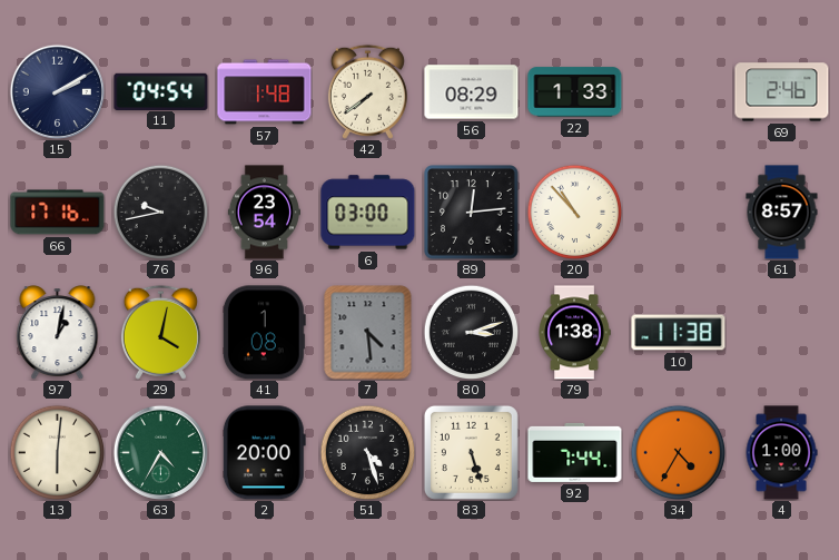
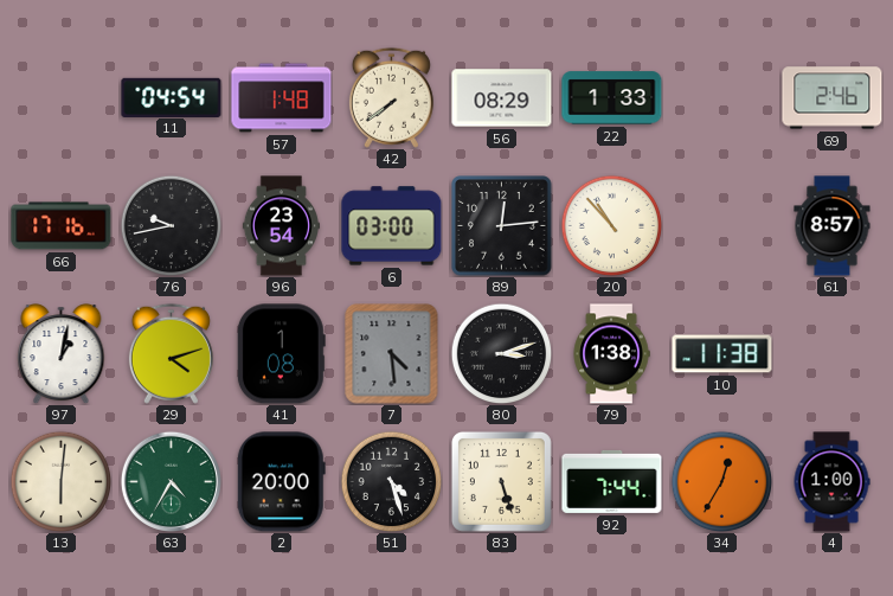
15: 2:10 -> none
29: 4:02 -> 4:12
34: 4:35 -> 12:35
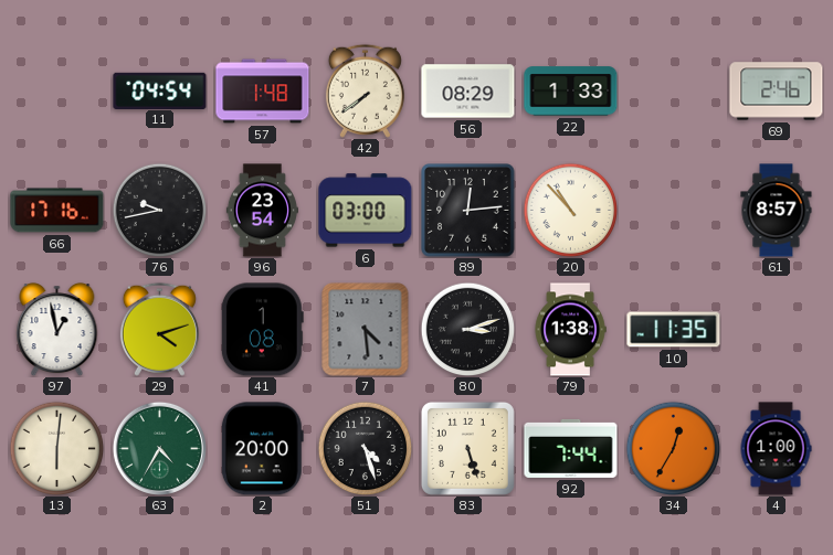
97: 1:02 -> 12:58
10: 11:38 -> 11:35
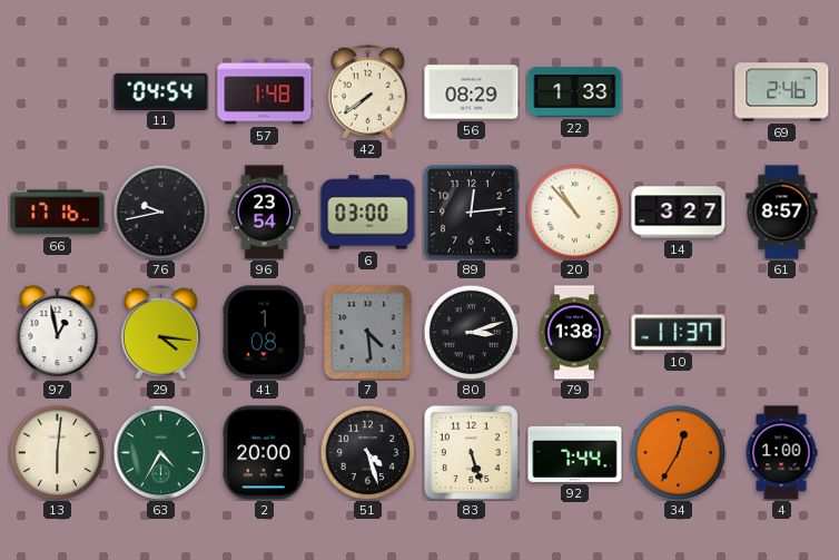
14: none -> 3:27
29: 4:12 -> 4:16
10: 11:35 -> 11:37
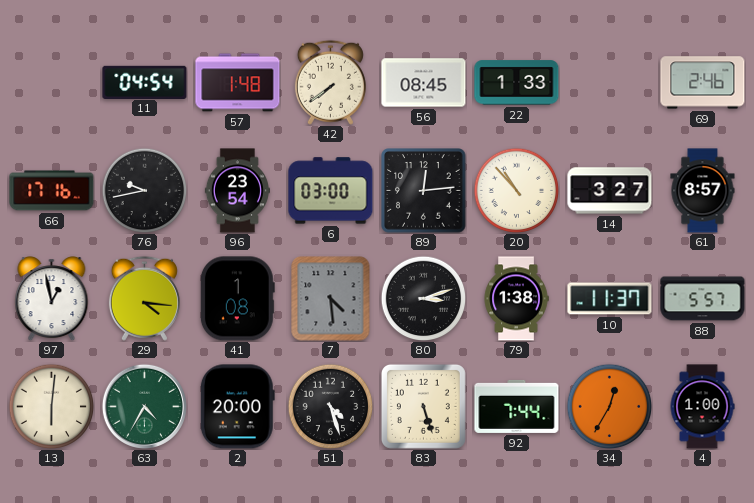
56: 08:29 -> 08:45
88: none -> 5:57
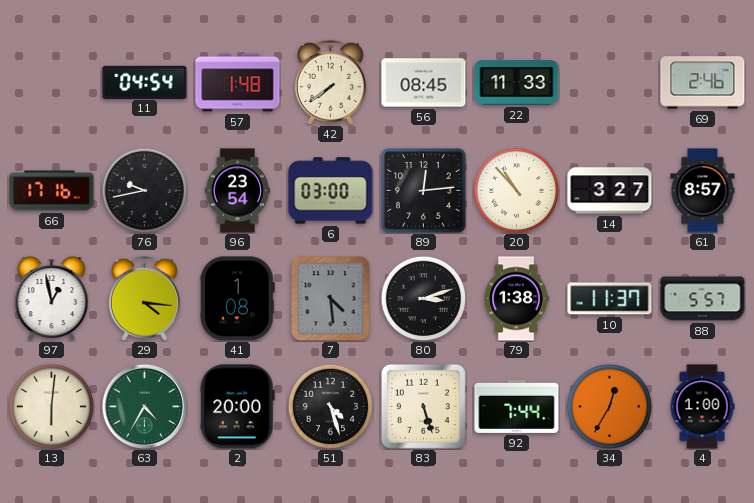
22: 1:33 -> 11:33
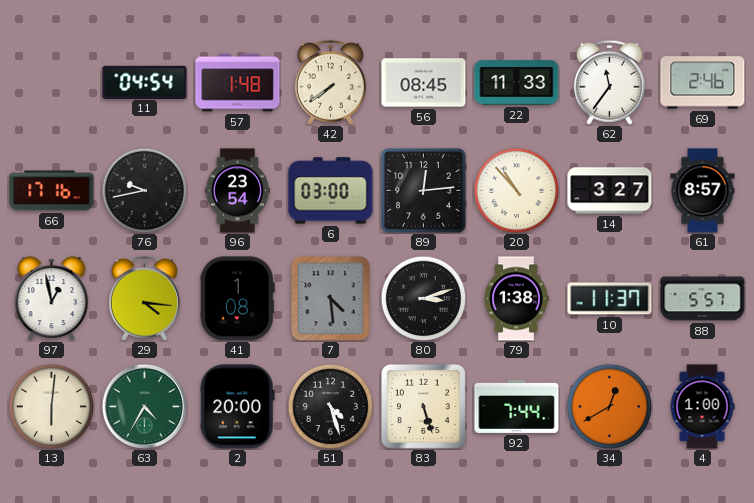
62: none -> 11:36
34: 12:35 -> 12:40
